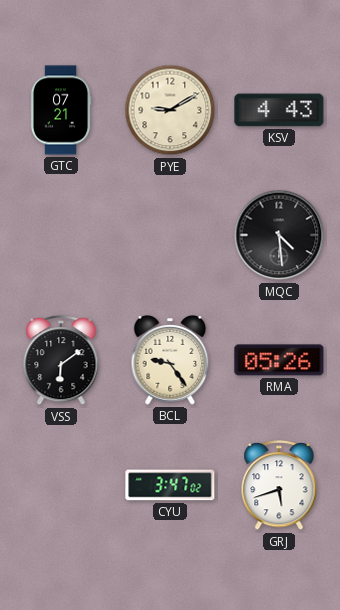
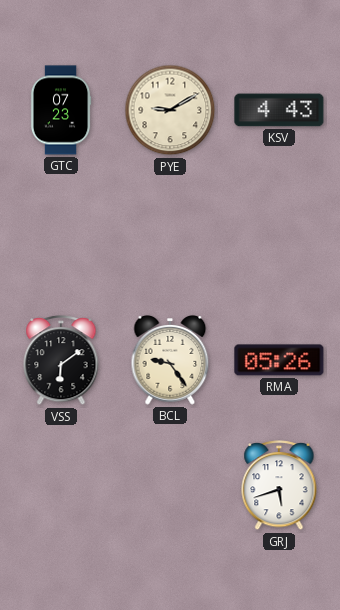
GTC: 07:21 -> 07:23
MQC: 4:29 -> none
CYU: 3:47 -> none
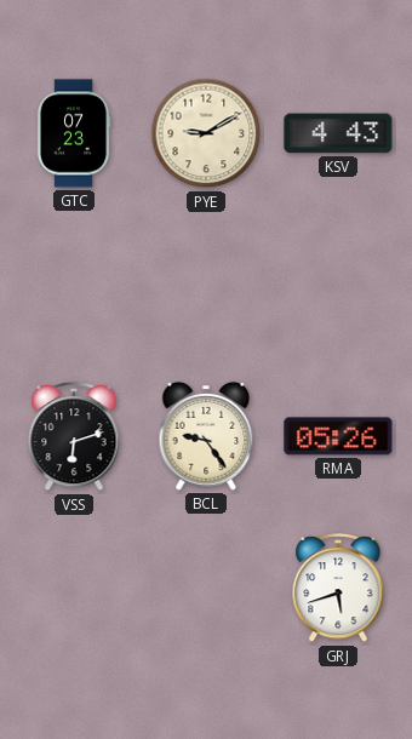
VSS: 6:09 -> 6:12
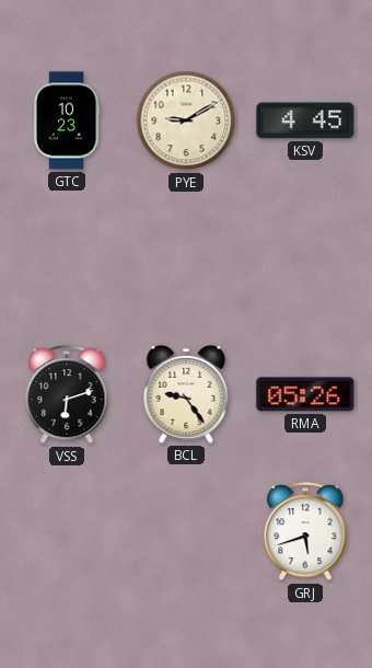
GTC: 07:23 -> 10:23
KSV: 4:43 -> 4:45
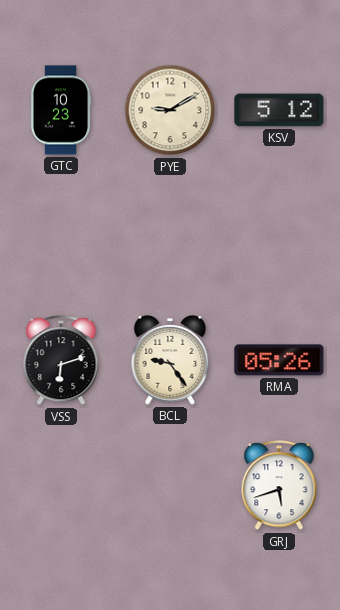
KSV: 4:45 -> 5:12
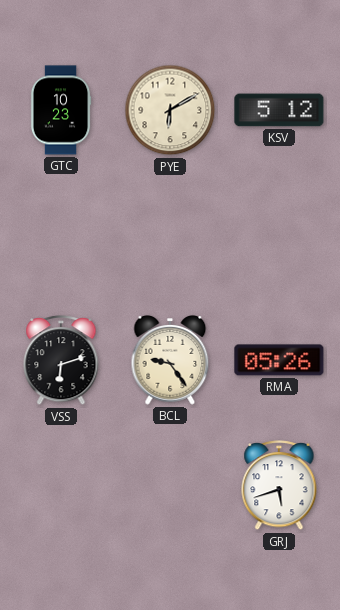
PYE: 9:10 -> 6:10
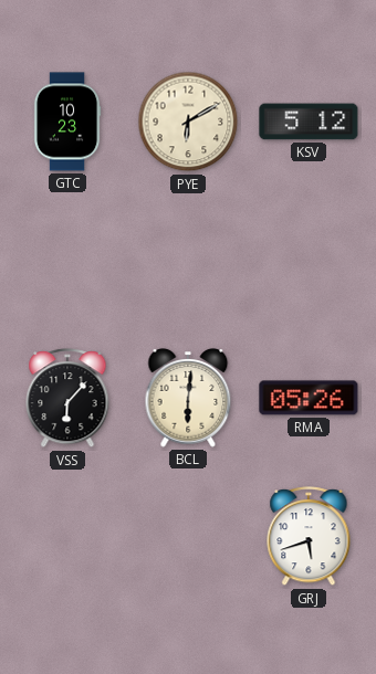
VSS: 6:12 -> 6:07
BCL: 9:24 -> 6:01
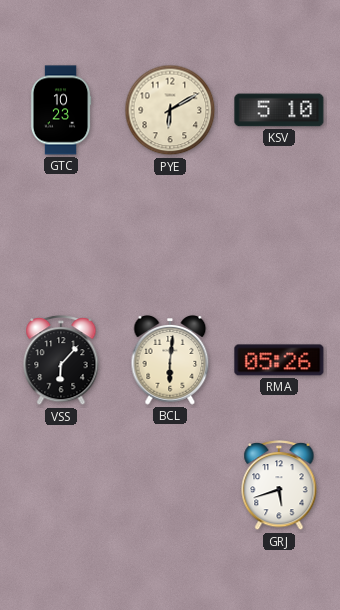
KSV: 5:12 -> 5:10
